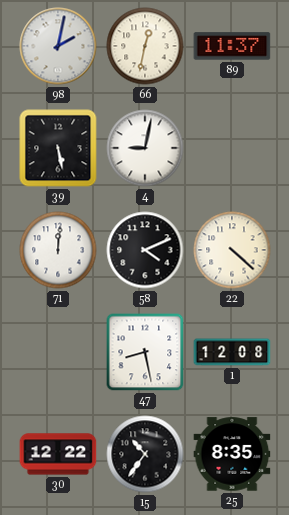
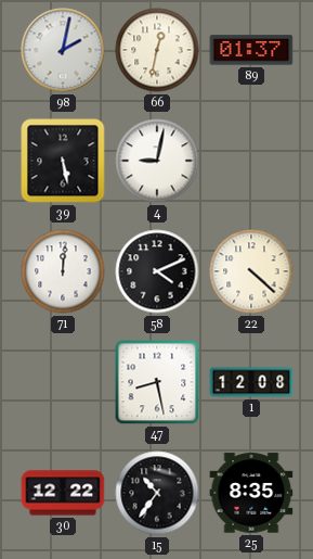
89: 11:37 -> 01:37
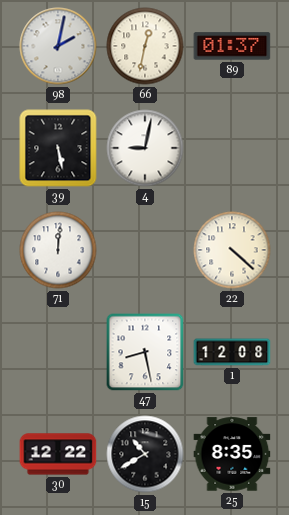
58: 4:11 -> none
15: 10:36 -> 10:40
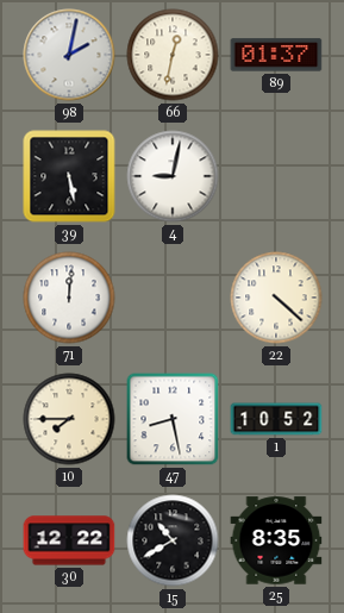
10: none -> 7:45
1: 12:08 -> 10:52
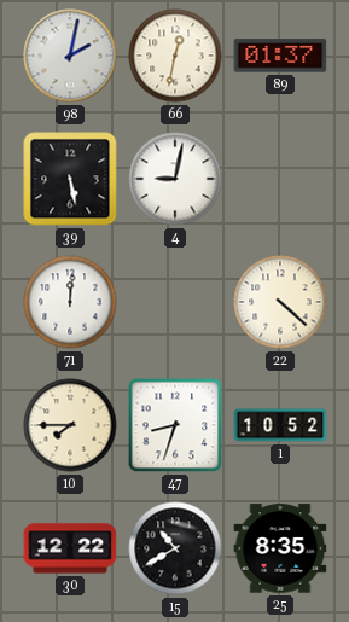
47: 8:28 -> 8:33
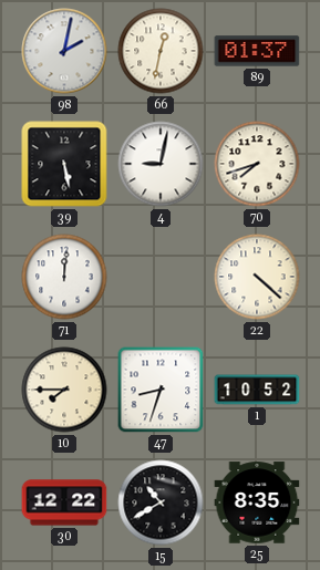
70: none -> 7:42
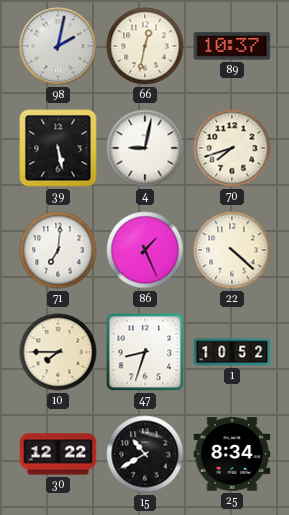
89: 01:37 -> 10:37
71: 12:01 -> 7:01
86: none -> 1:26
25: 8:35 -> 8:34
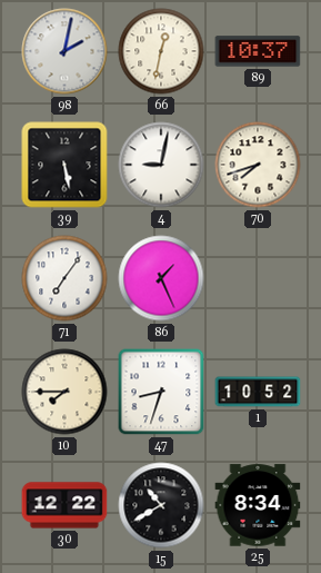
71: 7:01 -> 7:06
22: 4:22 -> none
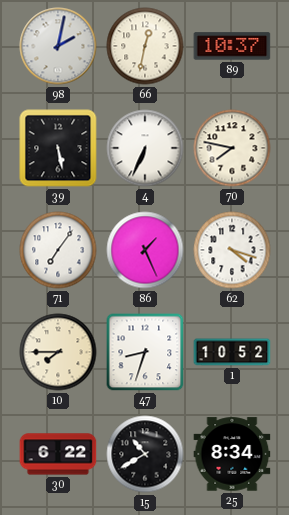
4: 9:02 -> 6:34
70: 7:42 -> 7:47
62: none -> 4:18
30: 12:22 -> 6:22
